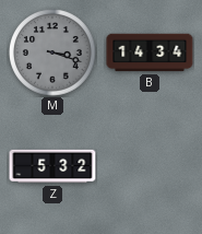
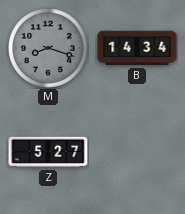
M: 3:18 -> 8:18
Z: 5:32 -> 5:27
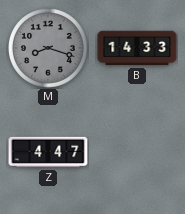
B: 14:34 -> 14:33
Z: 5:27 -> 4:47
